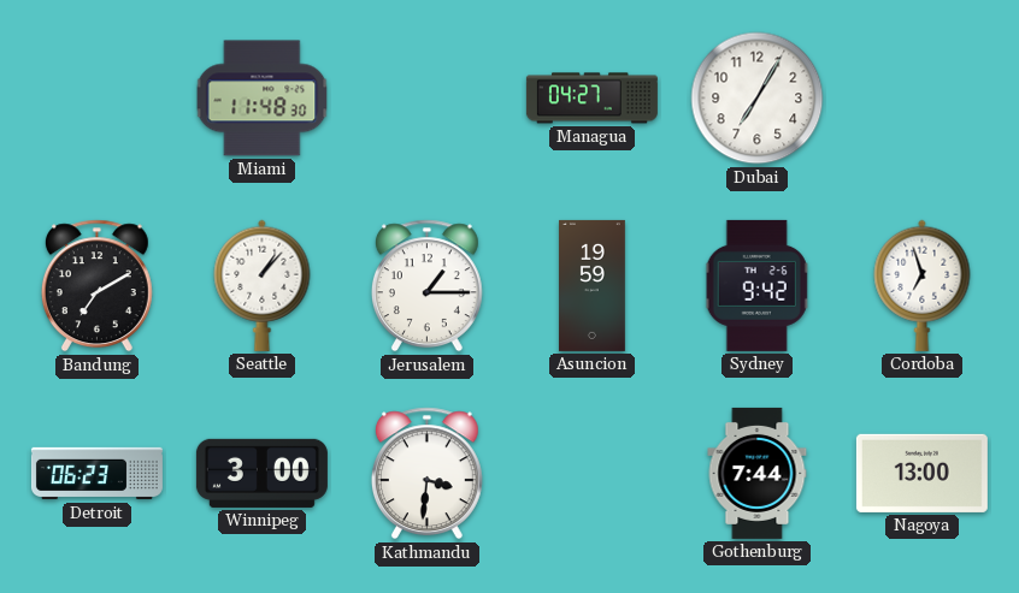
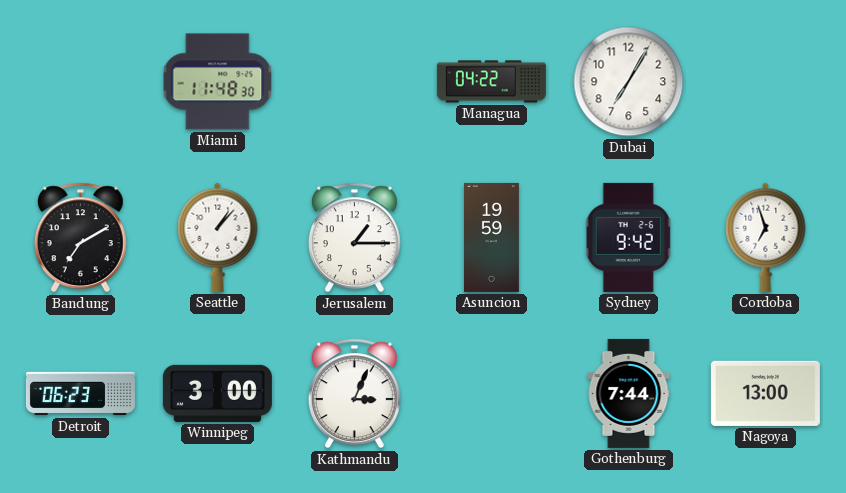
Managua: 04:27 -> 04:22
Kathmandu: 3:31 -> 3:04
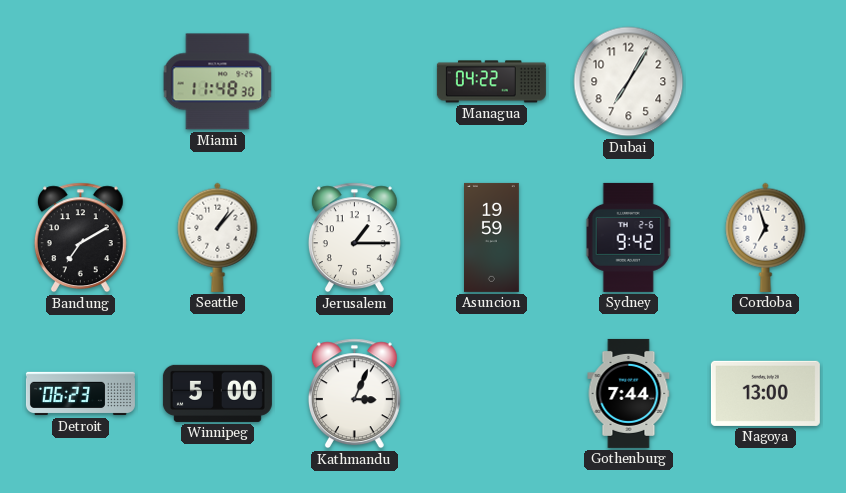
Winnipeg: 3:00 -> 5:00
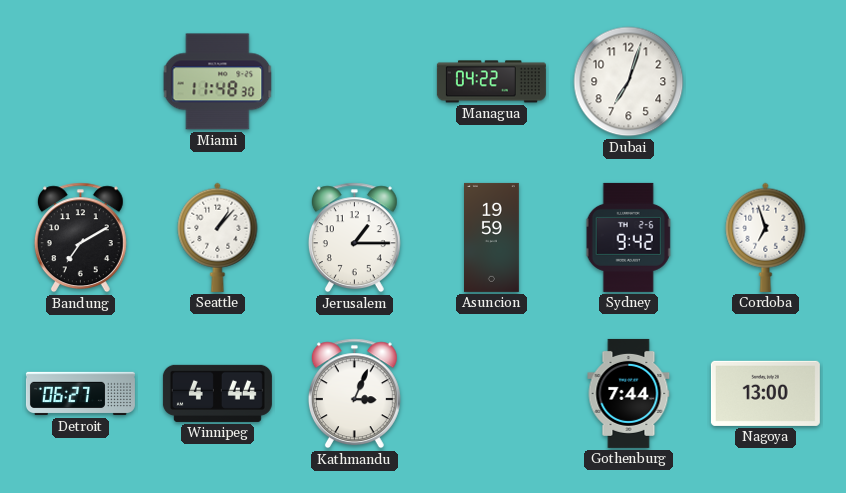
Dubai: 7:05 -> 7:03
Detroit: 06:23 -> 06:27
Winnipeg: 5:00 -> 4:44
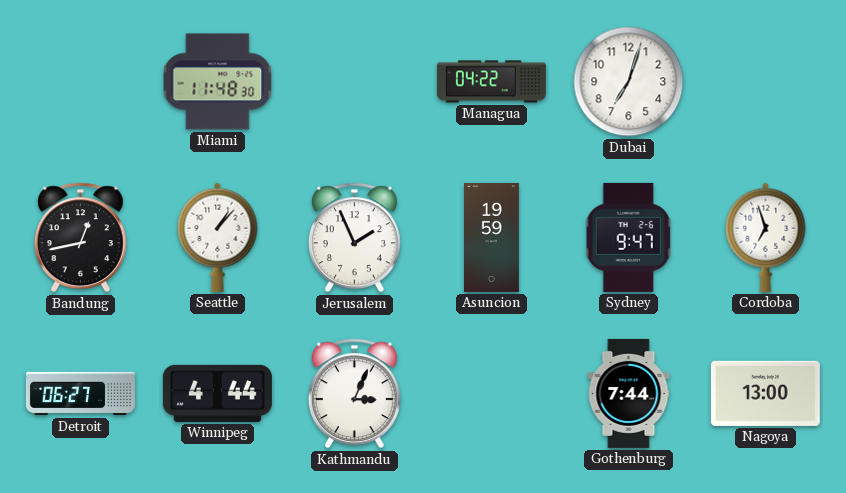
Bandung: 7:10 -> 12:43
Jerusalem: 1:15 -> 1:56
Sydney: 9:42 -> 9:47
